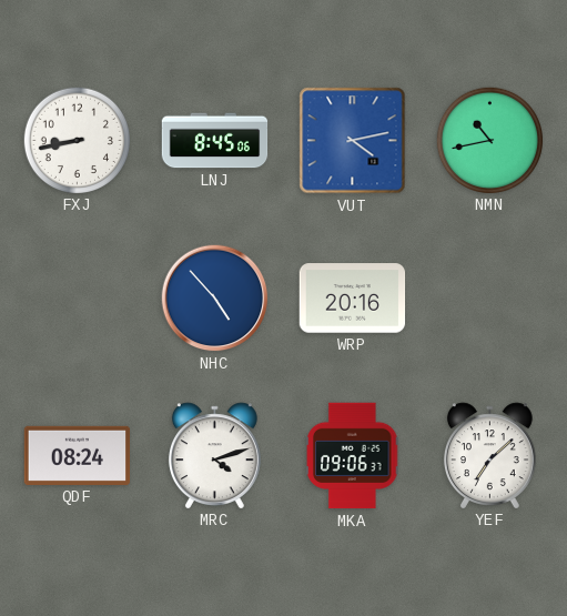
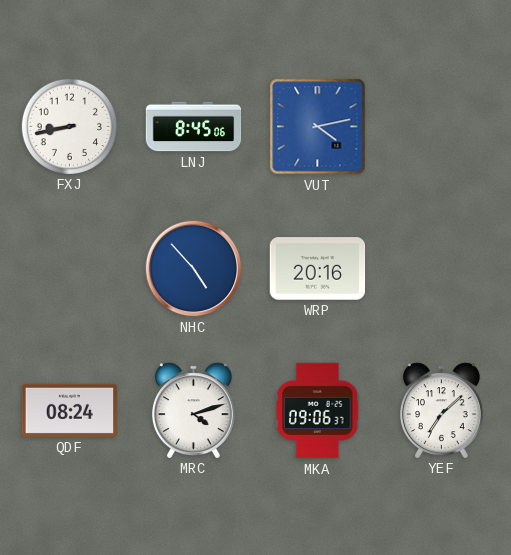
NMN: 10:43 -> none
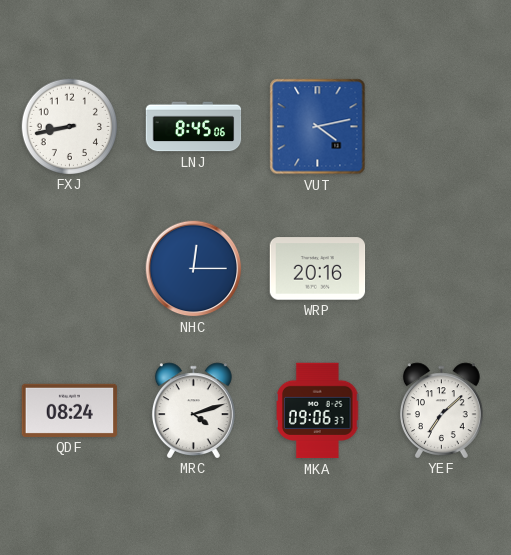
NHC: 4:53 -> 12:15
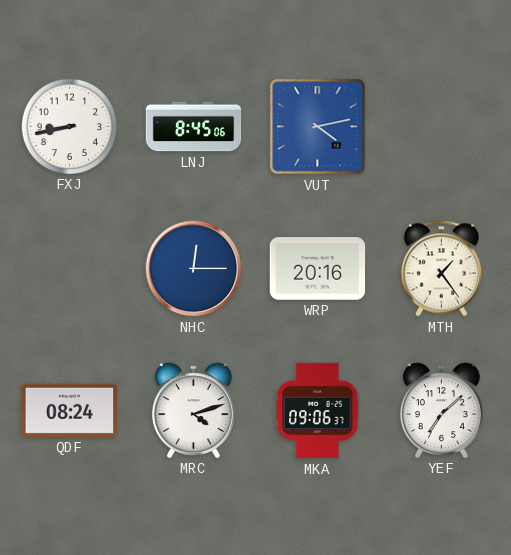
MTH: none -> 1:24
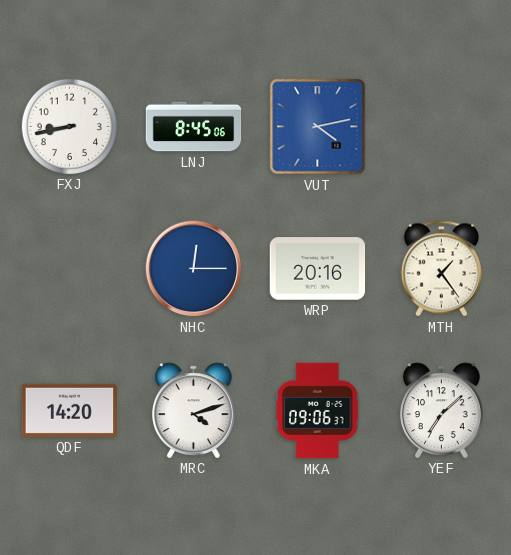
QDF: 08:24 -> 14:20
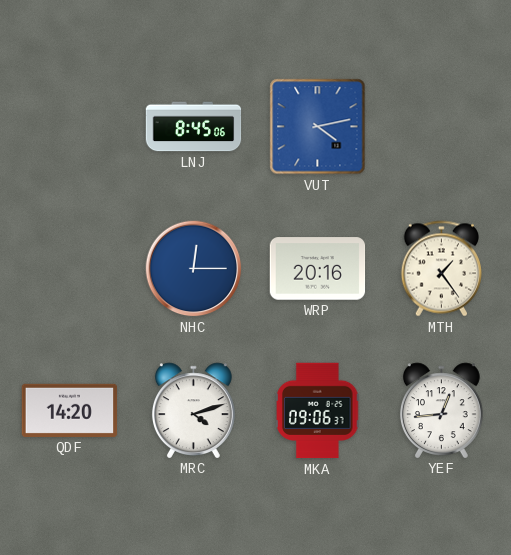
FXJ: 8:43 -> none
YEF: 7:08 -> 12:44
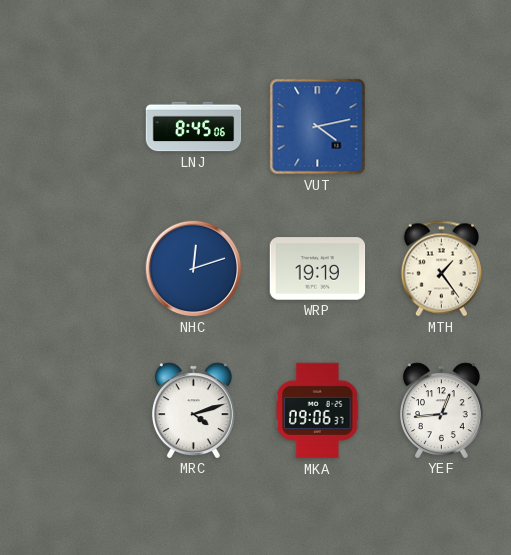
NHC: 12:15 -> 12:12
WRP: 20:16 -> 19:19
QDF: 14:20 -> none
